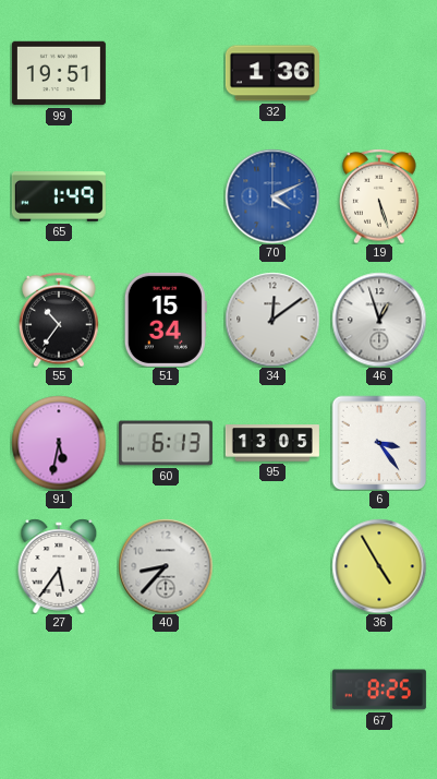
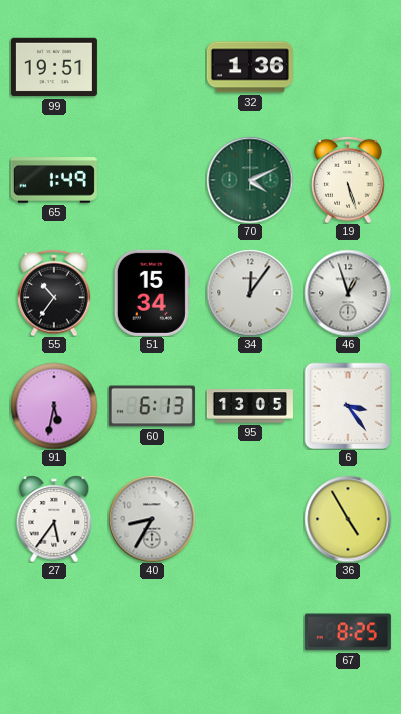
70 dial: blue -> green
34: 12:09 -> 12:06
40: 8:37 -> 8:35
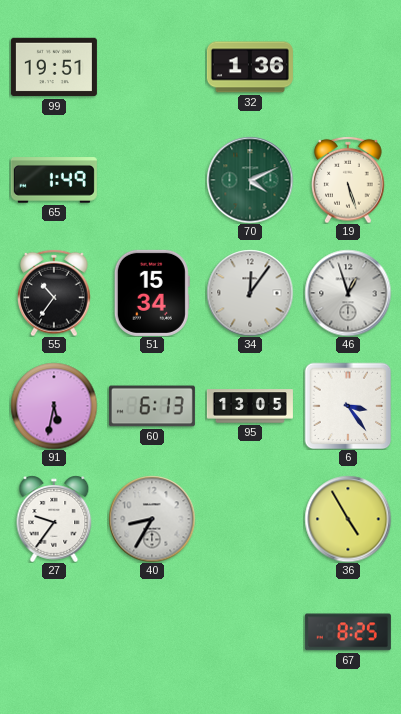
27: 5:36 -> 9:36
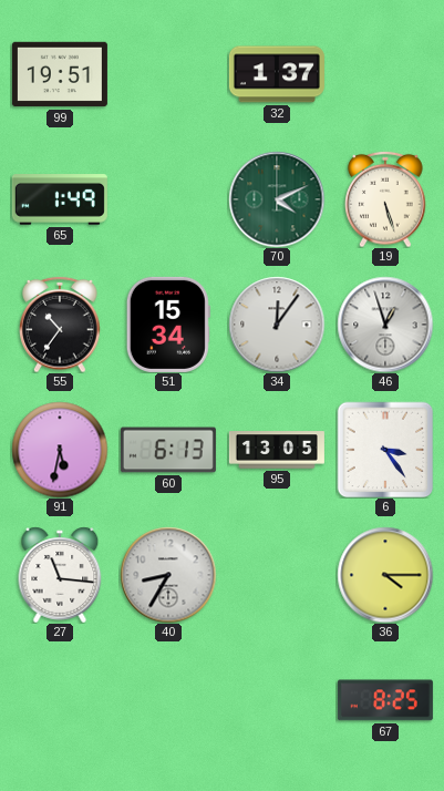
32: 1:36 -> 1:37
27: 9:36 -> 11:16
36: 4:55 -> 4:15
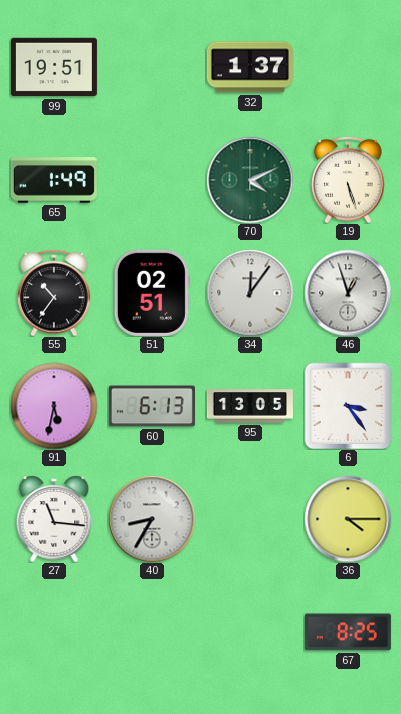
51: 15:34 -> 02:51
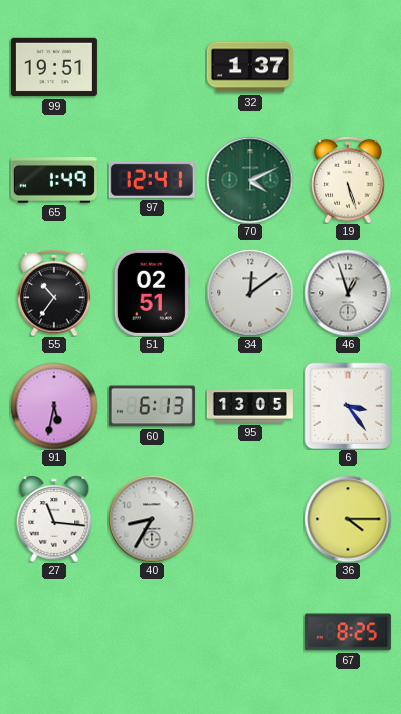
97: none -> 12:41
34: 12:06 -> 12:09
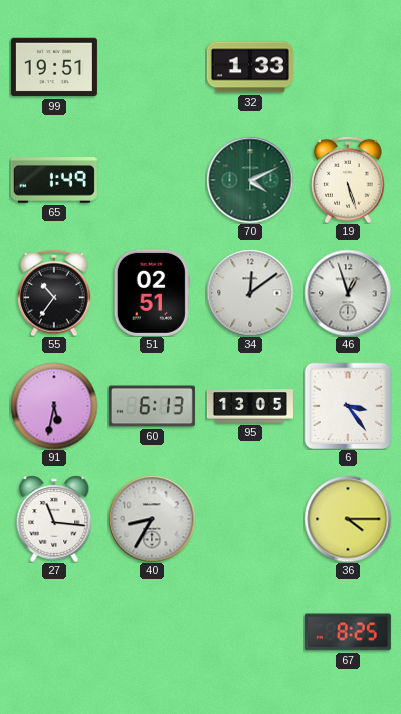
32: 1:37 -> 1:33
97: 12:41 -> none
